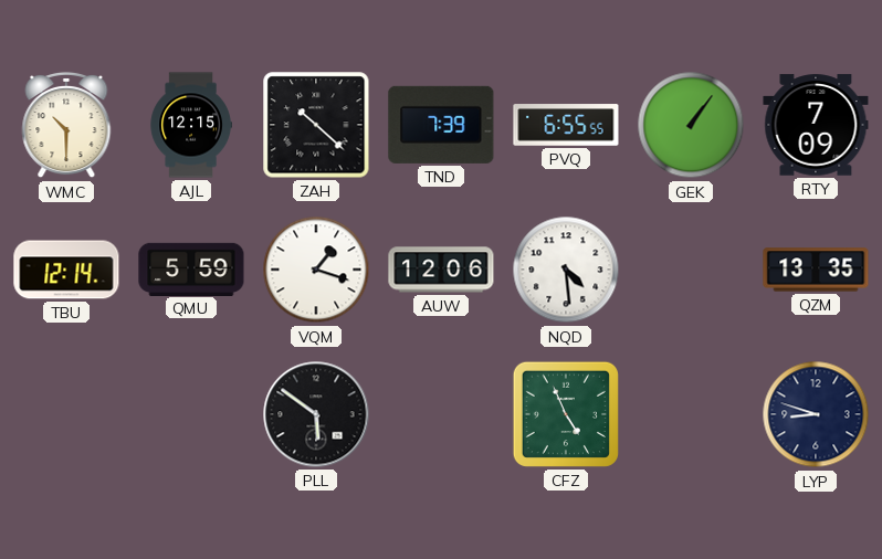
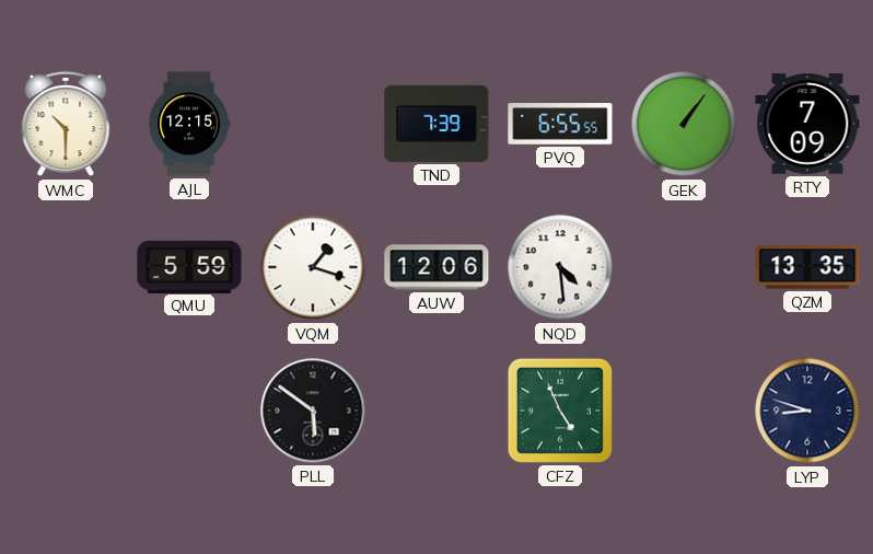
ZAH: 10:22 -> none
TBU: 12:14 -> none
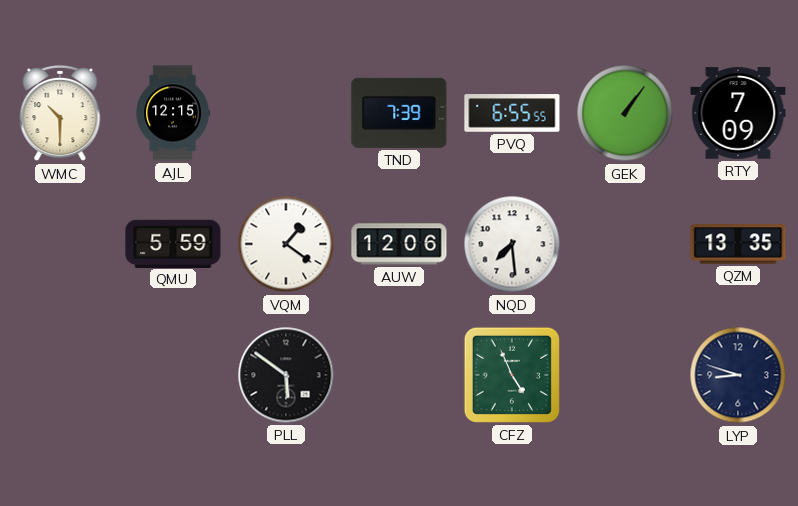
VQM: 1:18 -> 1:21
NQD: 4:29 -> 7:29
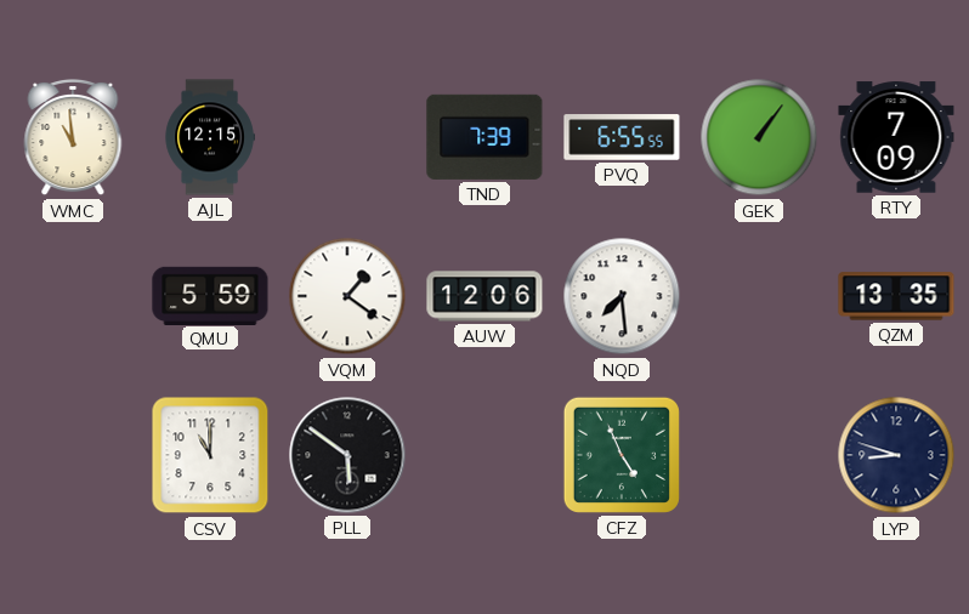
WMC: 10:30 -> 10:59
CSV: none -> 11:00
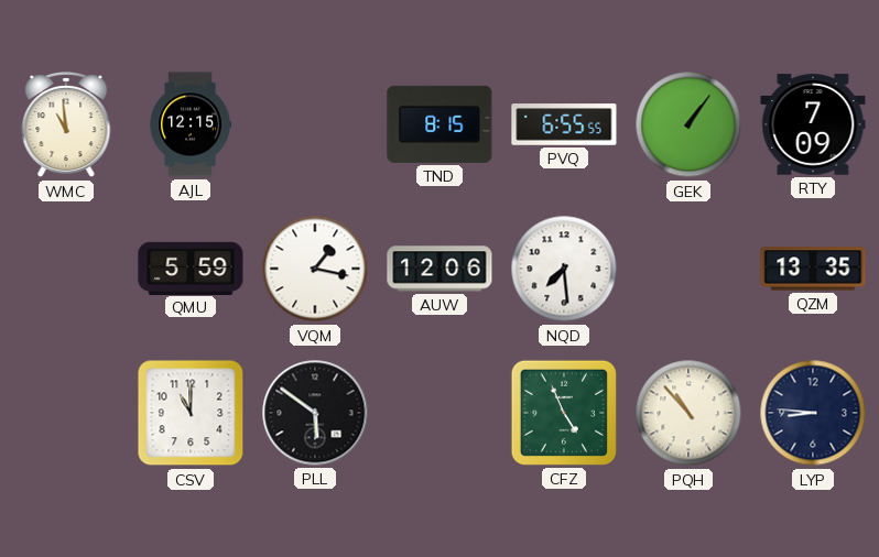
TND: 7:39 -> 8:15
VQM: 1:21 -> 1:17
PQH: none -> 10:53
LYP: 8:48 -> 8:46
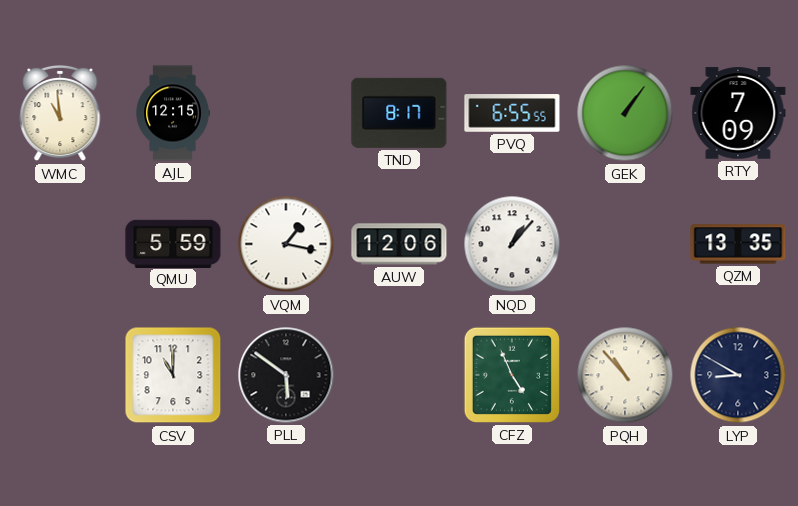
TND: 8:15 -> 8:17
NQD: 7:29 -> 1:07
LYP: 8:46 -> 8:50
